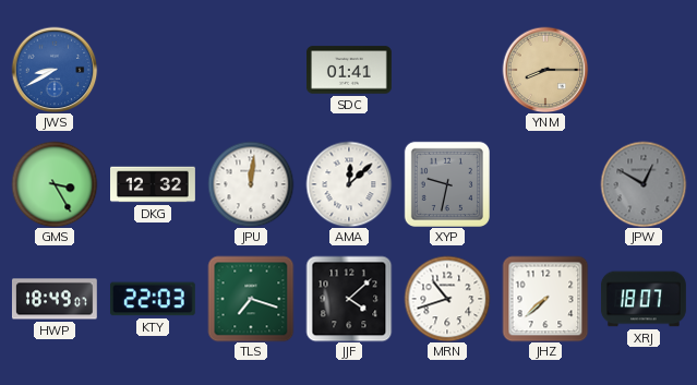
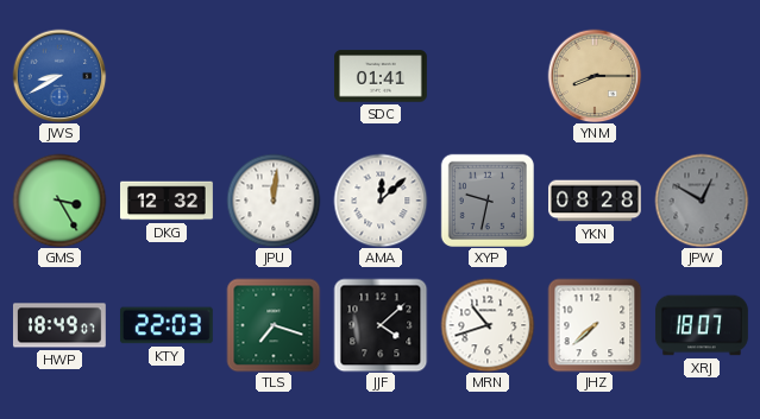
YKN: none -> 08:28
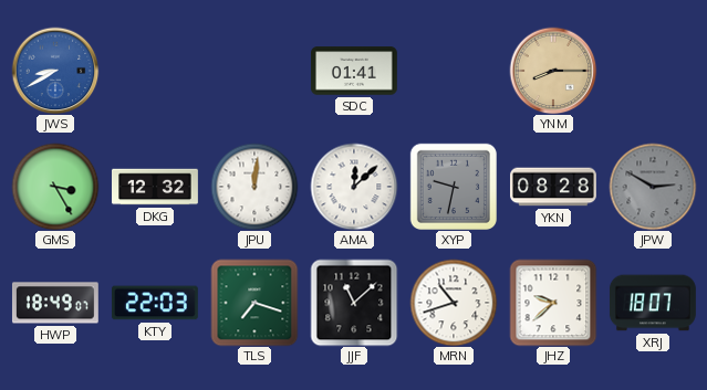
JPW: 12:50 -> 2:50
JJF: 4:08 -> 11:08
JHZ: 7:38 -> 9:38
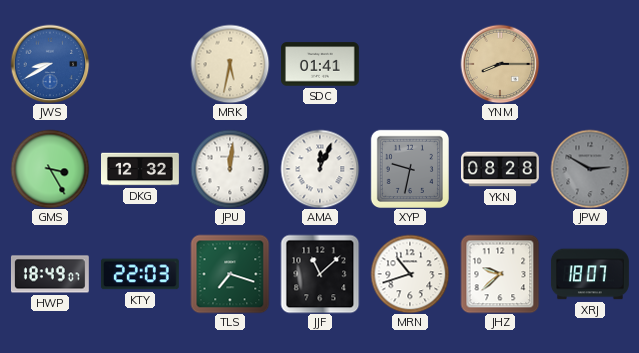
MRK: none -> 5:32
AMA: 12:08 -> 12:04
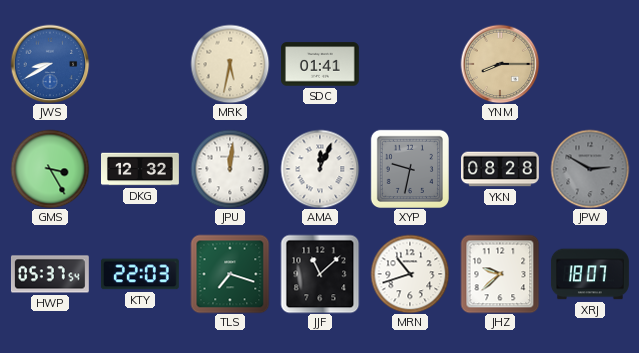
HWP: 18:49 -> 05:37
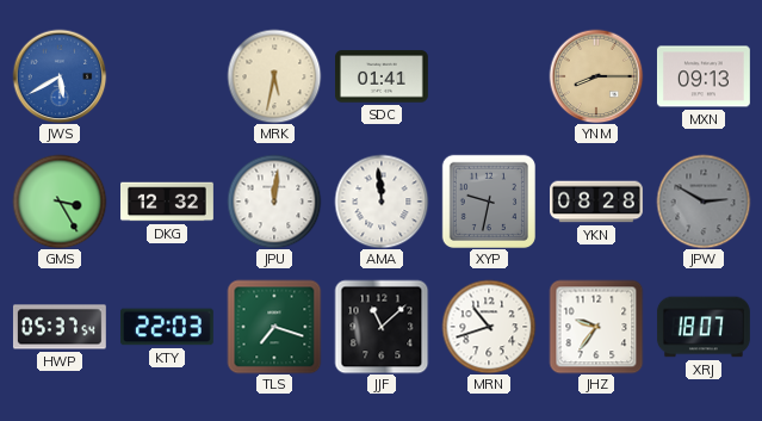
JWS: 8:40 -> 5:40
MXN: none -> 09:13
AMA: 12:04 -> 11:59
JHZ: 9:38 -> 9:36
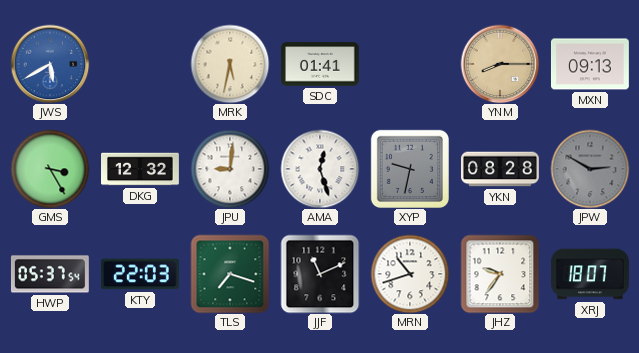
JPU: 12:01 -> 9:01
AMA: 11:59 -> 12:27
JJF: 11:08 -> 11:11
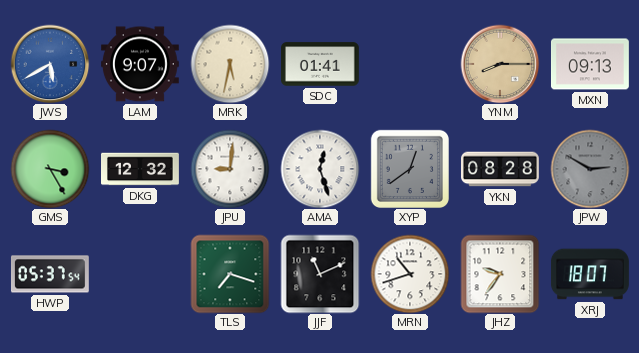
LAM: none -> 9:07
XYP: 9:32 -> 12:39
KTY: 22:03 -> none
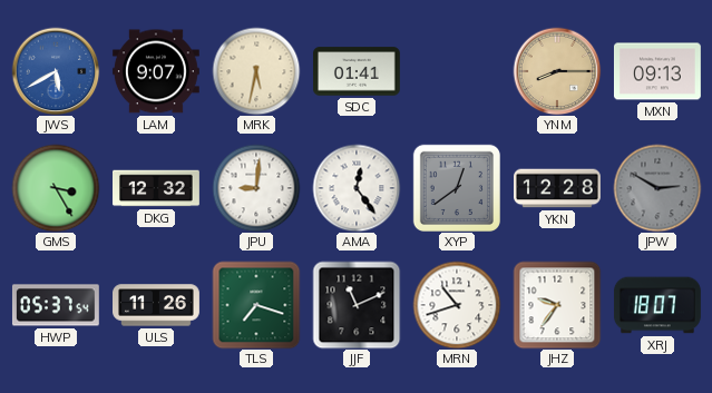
AMA: 12:27 -> 12:24
YKN: 08:28 -> 12:28
ULS: none -> 11:26
